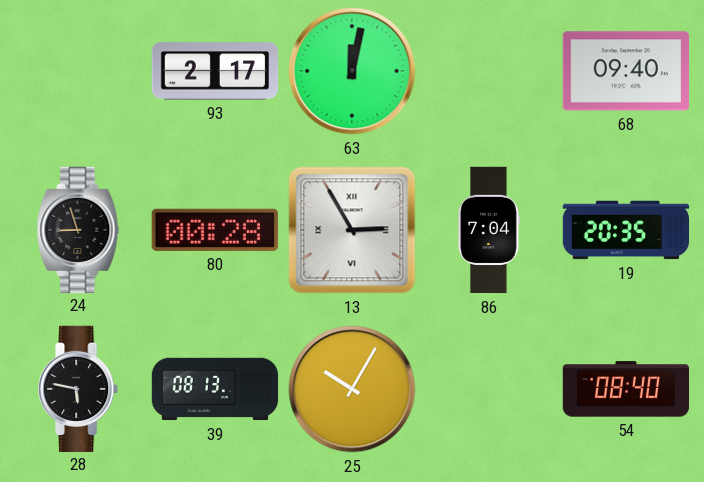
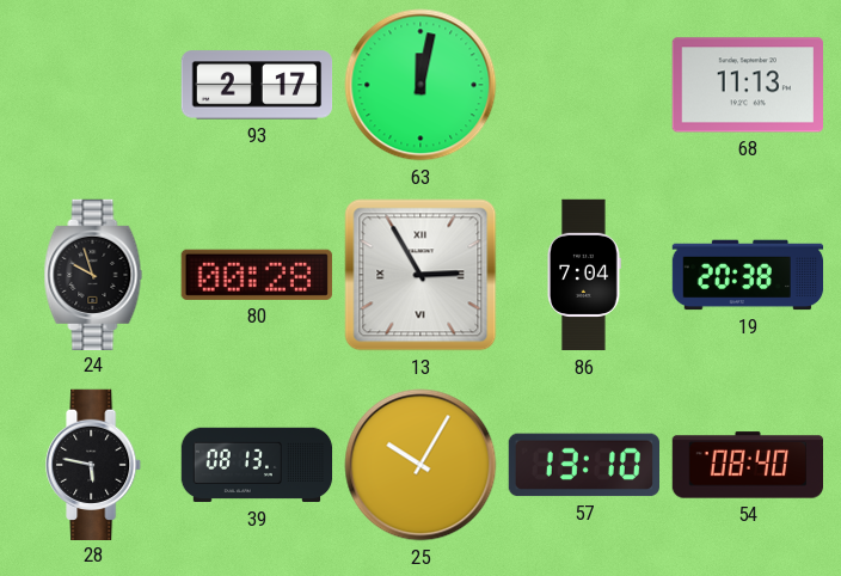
68: 09:40 -> 11:13
24: 8:57 -> 9:57
19: 20:35 -> 20:38
57: none -> 13:10
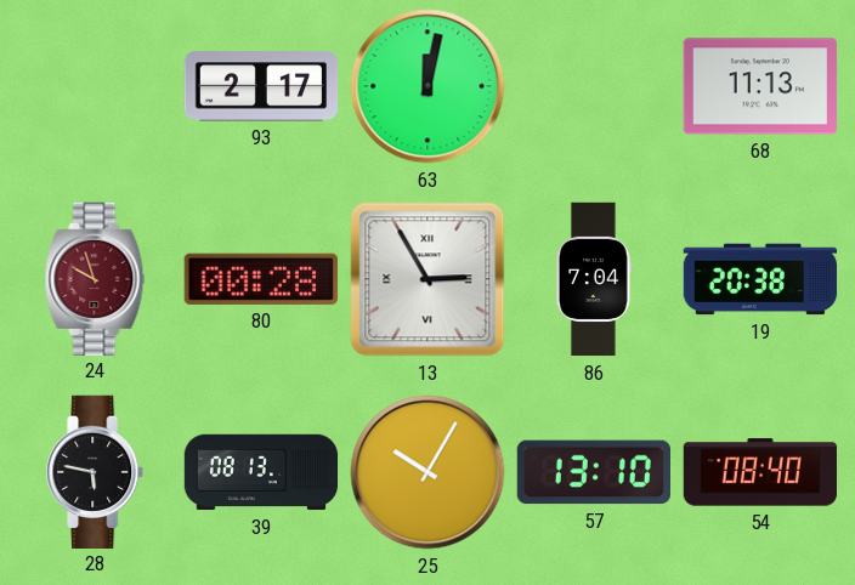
24 dial: black -> burgundy
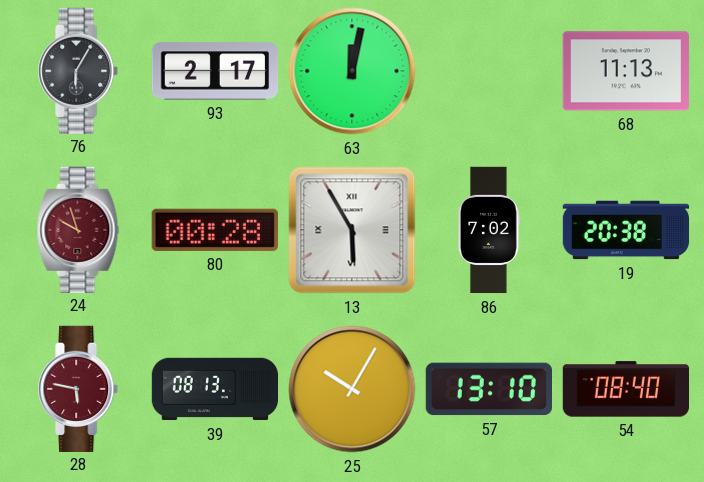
76: none -> 6:05
13: 2:55 -> 5:55
86: 7:04 -> 7:02
28 dial: black -> burgundy
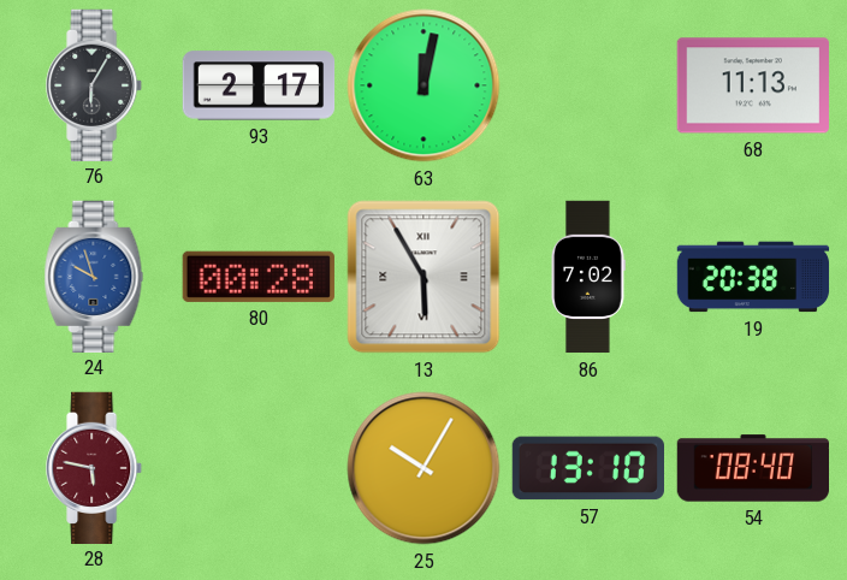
24 dial: burgundy -> blue
39: 08:13 -> none
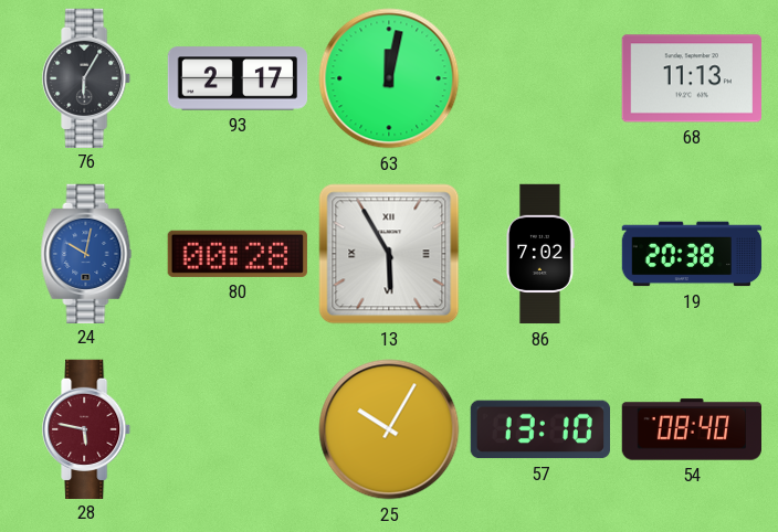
24: 9:57 -> 10:02
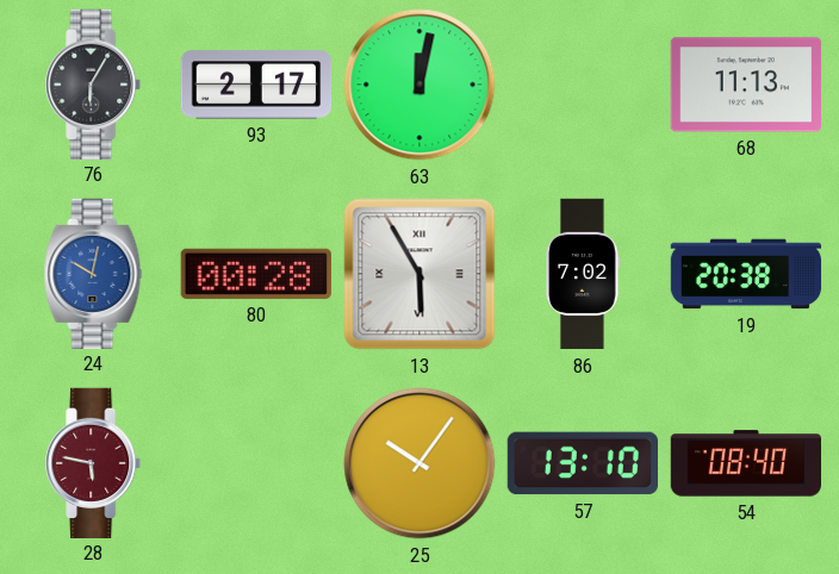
25: 10:05 -> 10:06
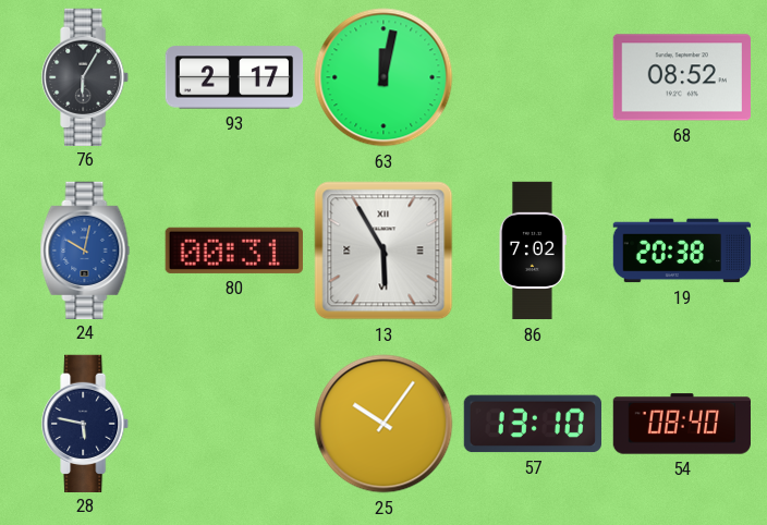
68: 11:13 -> 08:52
80: 00:28 -> 00:31
28 dial: burgundy -> navy
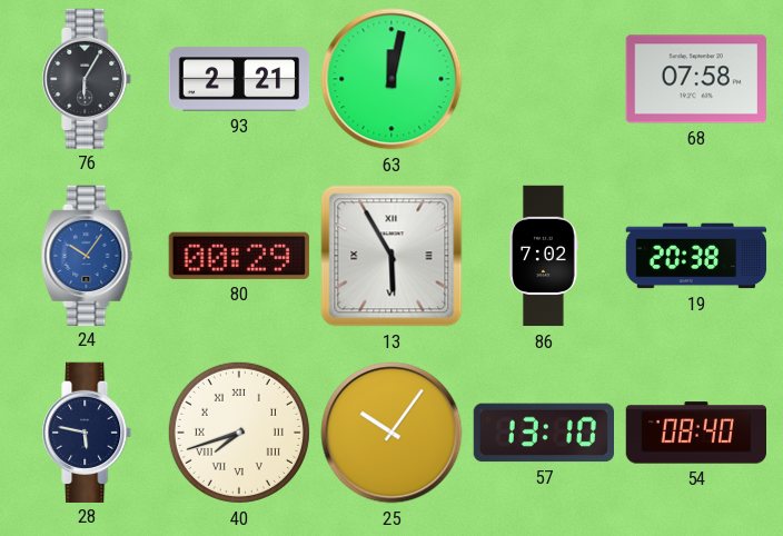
93: 2:17 -> 2:21
68: 08:52 -> 07:58
24: 10:02 -> 10:06
80: 00:31 -> 00:29
40: none -> 7:42
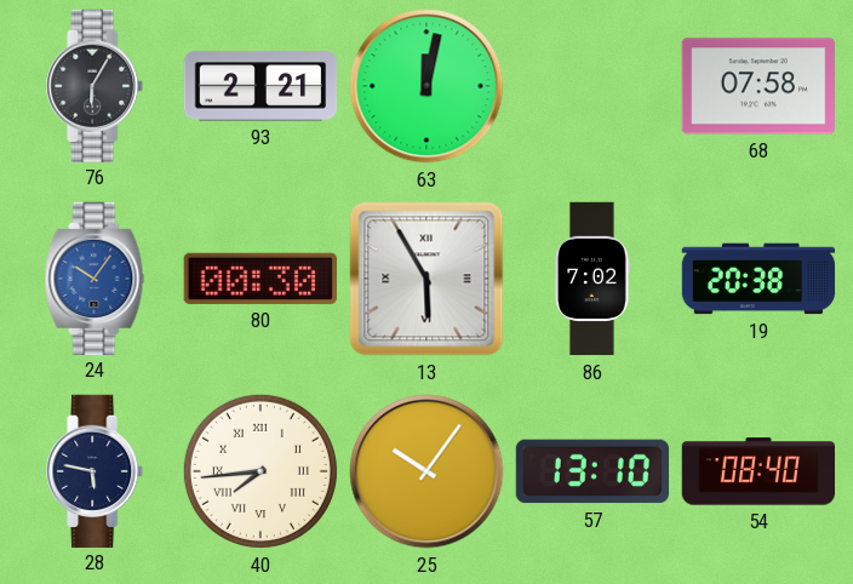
80: 00:29 -> 00:30
40: 7:42 -> 7:44
